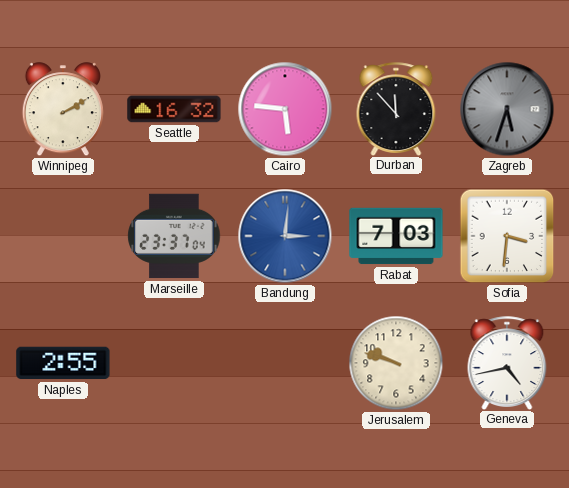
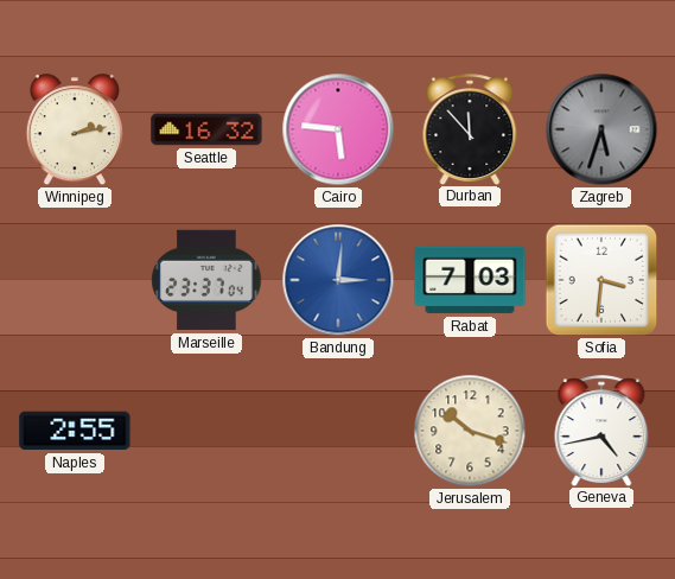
Winnipeg: 2:10 -> 2:13
Jerusalem: 9:48 -> 10:18
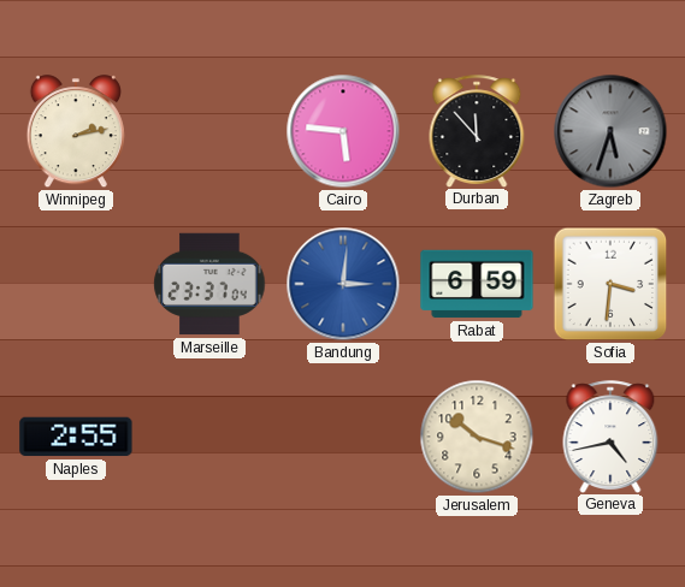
Seattle: 16:32 -> none
Rabat: 7:03 -> 6:59
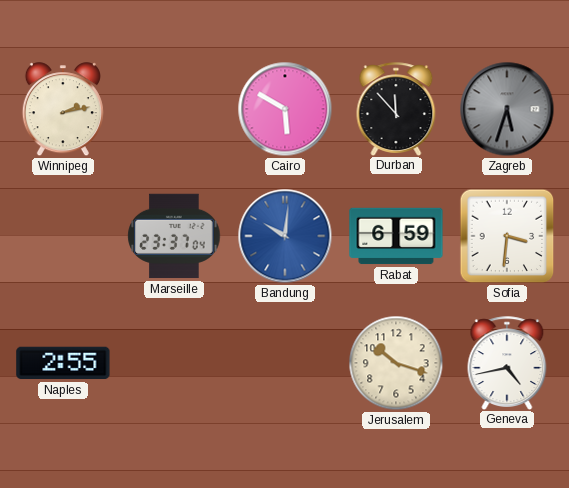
Cairo: 5:46 -> 5:50
Bandung: 3:01 -> 10:01
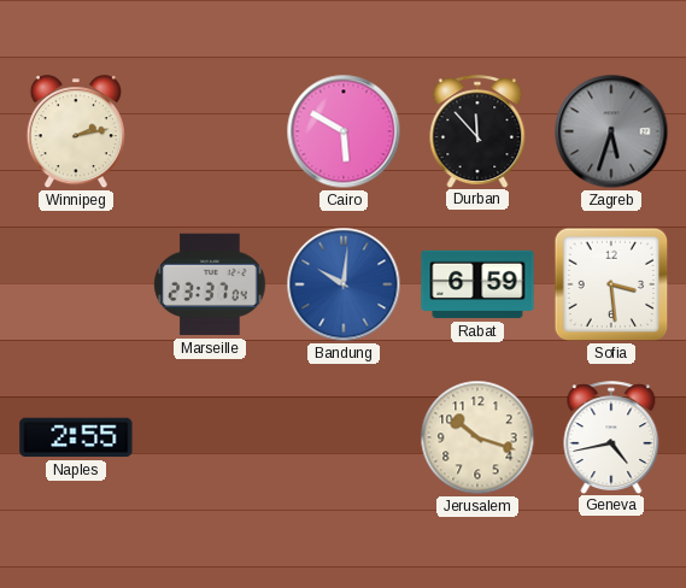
Sofia: 3:31 -> 3:29
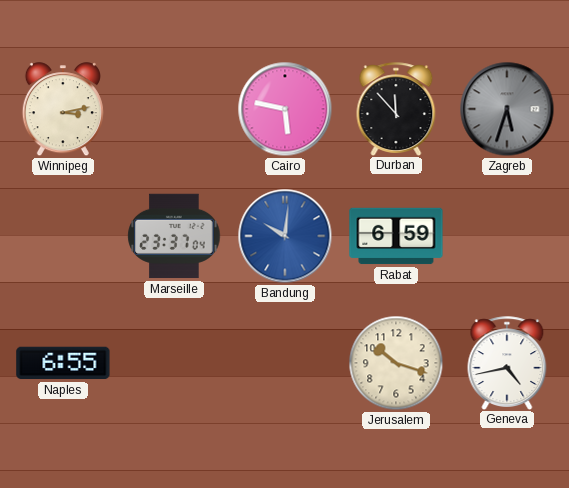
Winnipeg: 2:13 -> 3:13
Cairo: 5:50 -> 5:47
Sofia: 3:29 -> none
Naples: 2:55 -> 6:55
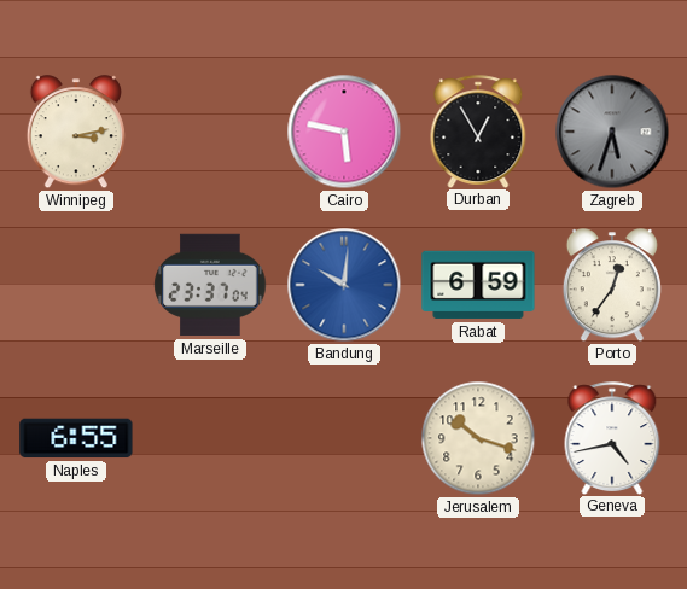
Durban: 11:53 -> 12:55
Porto: none -> 12:36
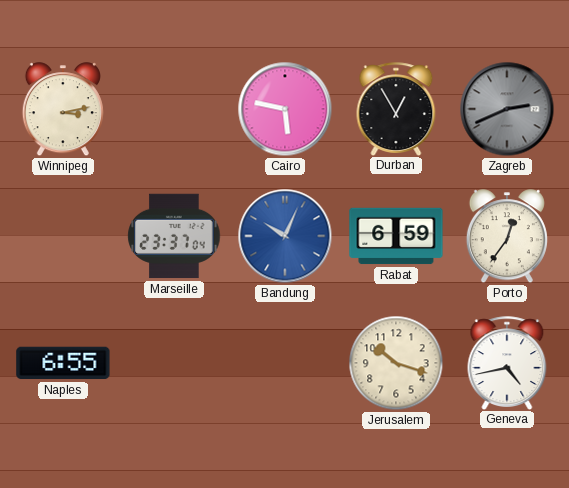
Zagreb: 5:33 -> 2:41
Bandung: 10:01 -> 10:04
